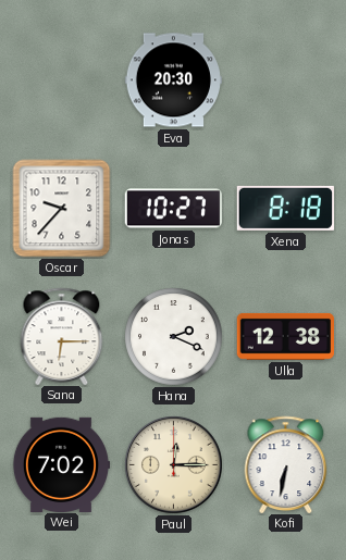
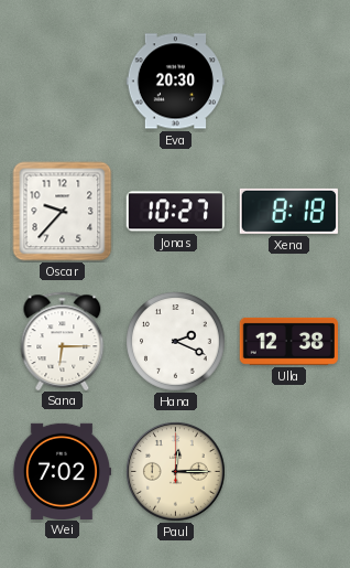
Kofi: 6:32 -> none
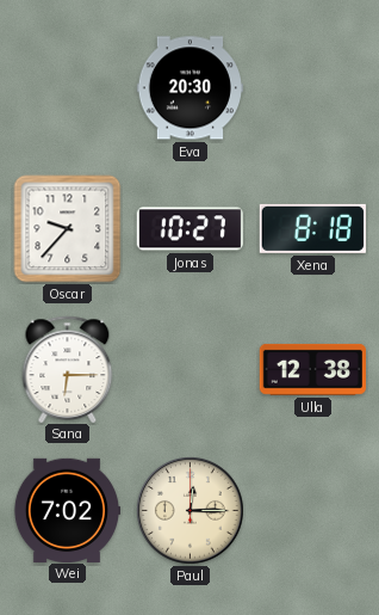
Hana: 2:19 -> none
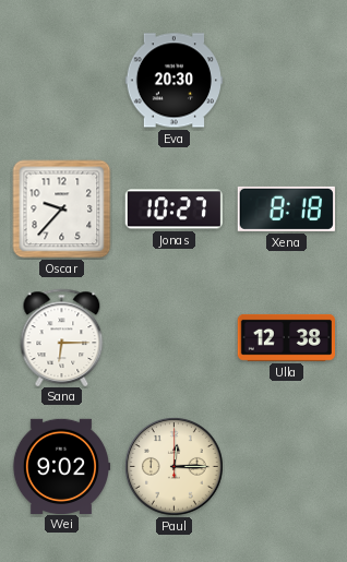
Wei: 7:02 -> 9:02
